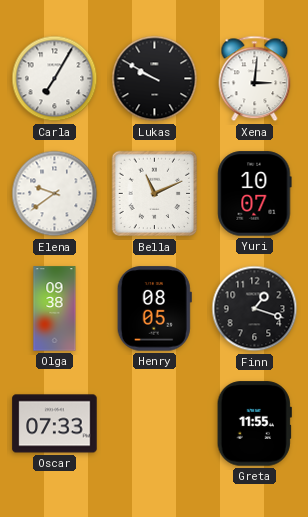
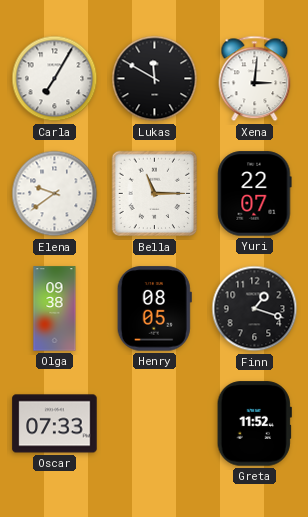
Lukas: 9:50 -> 11:50
Bella: 11:11 -> 11:15
Yuri: 10:07 -> 22:07
Greta: 11:55 -> 11:52
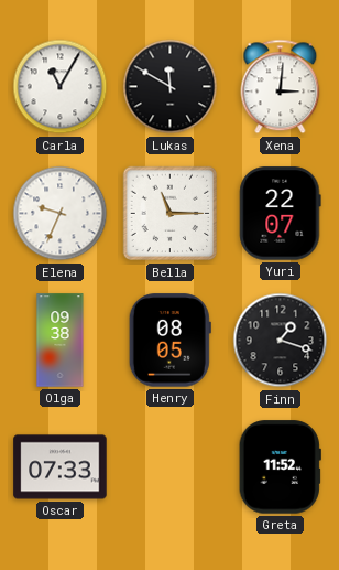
Carla: 7:05 -> 11:05
Elena: 9:39 -> 9:34
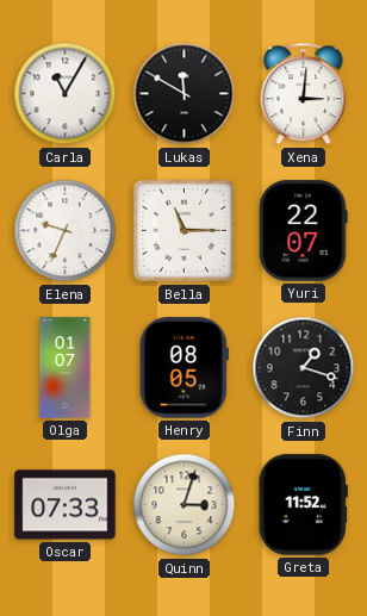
Olga: 09:38 -> 01:07
Quinn: none -> 3:03
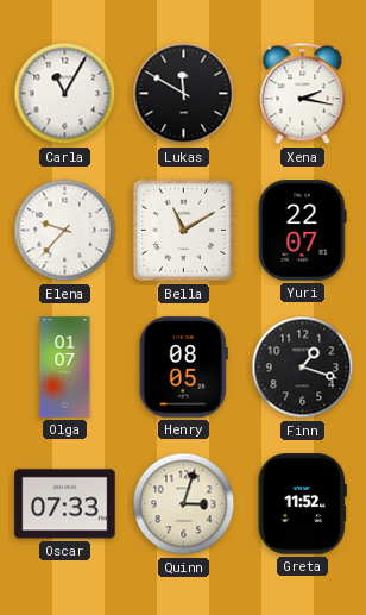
Xena: 3:01 -> 2:17
Elena: 9:34 -> 9:37
Bella: 11:15 -> 11:10
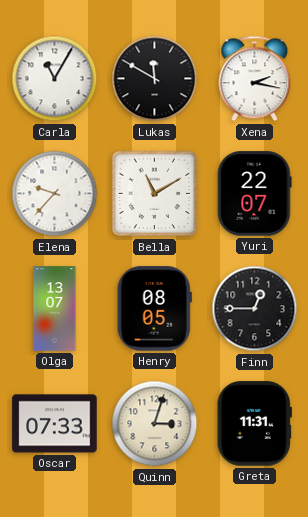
Olga: 01:07 -> 13:07
Finn: 1:18 -> 12:45
Greta: 11:52 -> 11:31
